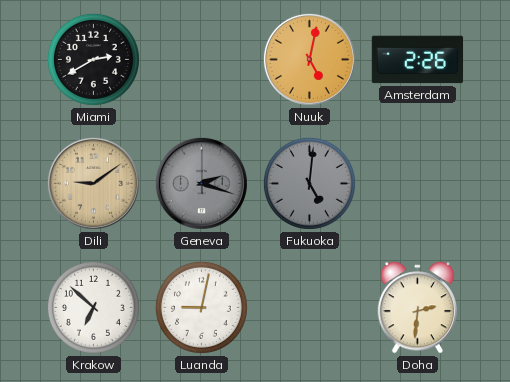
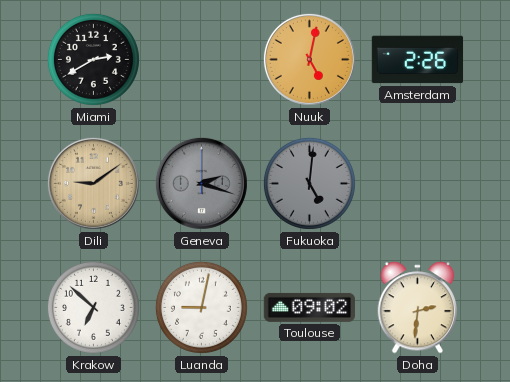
Toulouse: none -> 09:02
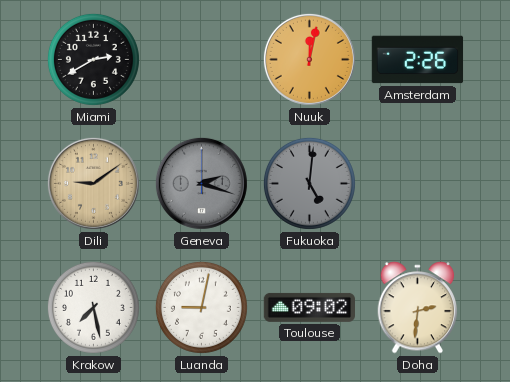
Nuuk: 5:02 -> 12:02
Krakow: 6:52 -> 7:28
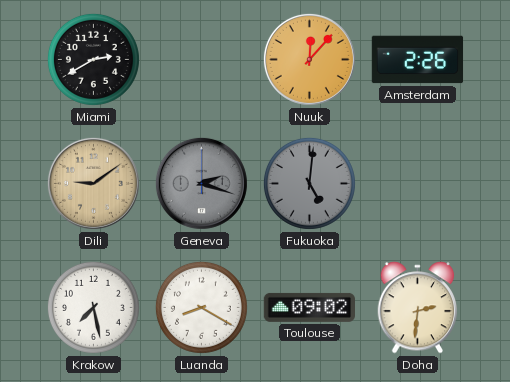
Nuuk: 12:02 -> 12:07
Luanda: 9:02 -> 8:20
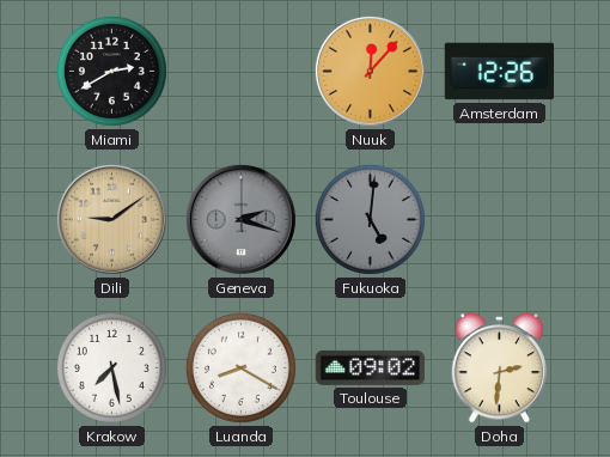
Amsterdam: 2:26 -> 12:26
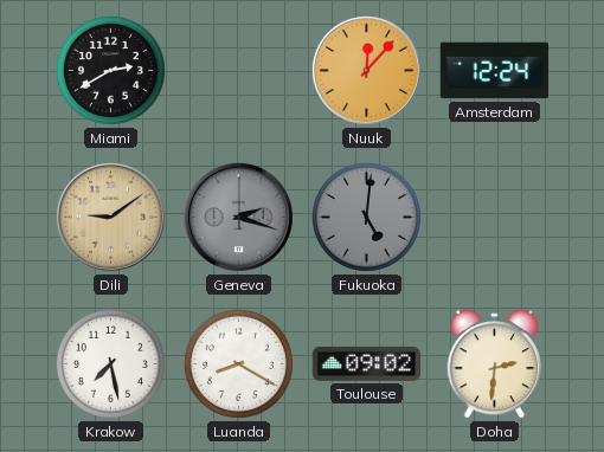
Amsterdam: 12:26 -> 12:24
